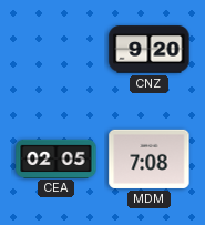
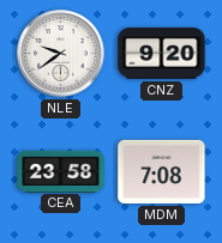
NLE: none -> 9:39
CEA: 02:05 -> 23:58
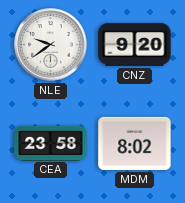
MDM: 7:08 -> 8:02
